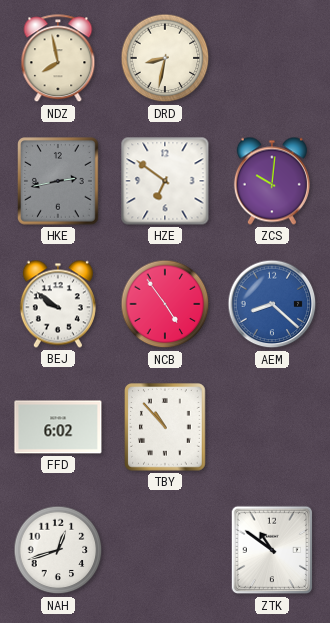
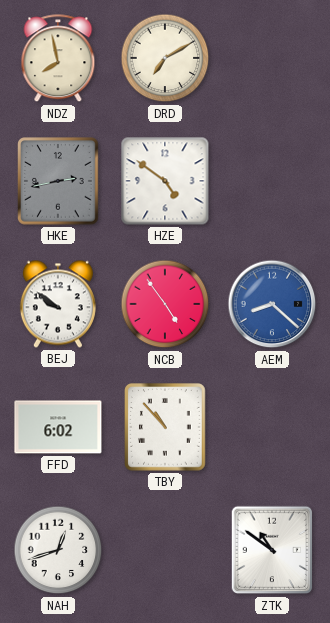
DRD: 8:32 -> 7:10
HZE: 6:51 -> 4:51
ZCS: 10:01 -> none
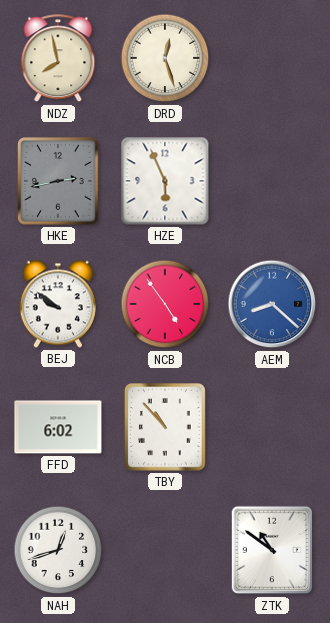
DRD: 7:10 -> 12:27
HZE: 4:51 -> 5:56
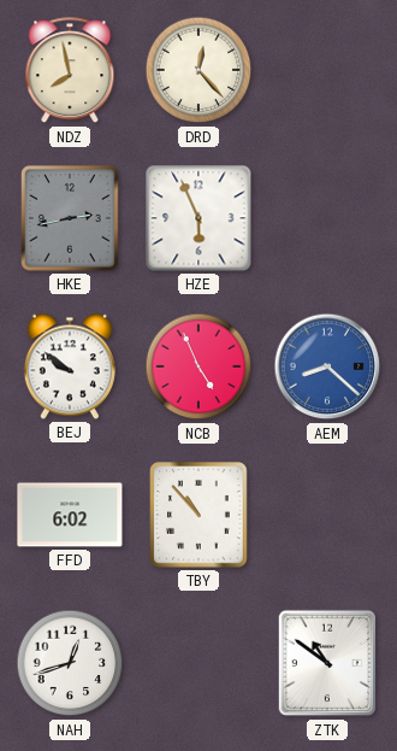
DRD: 12:27 -> 12:23
NCB: 4:54 -> 4:56
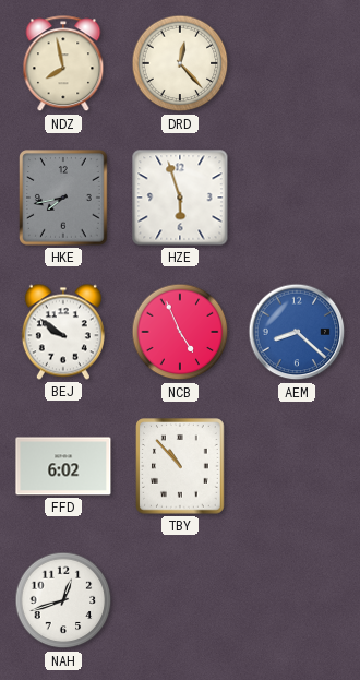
HKE: 2:43 -> 7:43
HZE: 5:56 -> 5:57
ZTK: 10:51 -> none
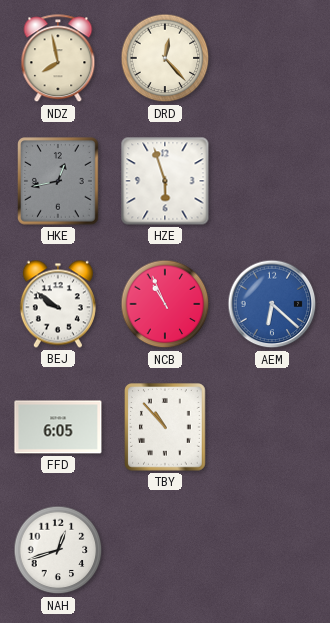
HKE: 7:43 -> 12:43
NCB: 4:56 -> 10:56
AEM: 8:22 -> 6:22
FFD: 6:02 -> 6:05
